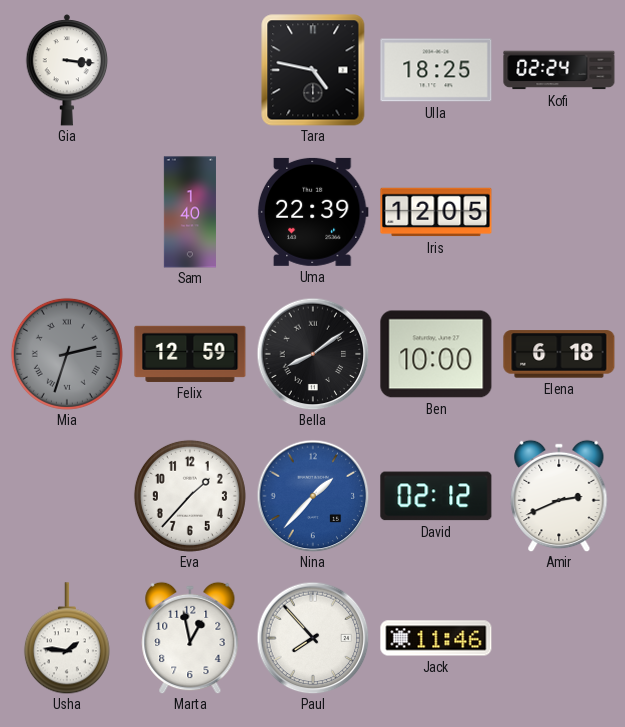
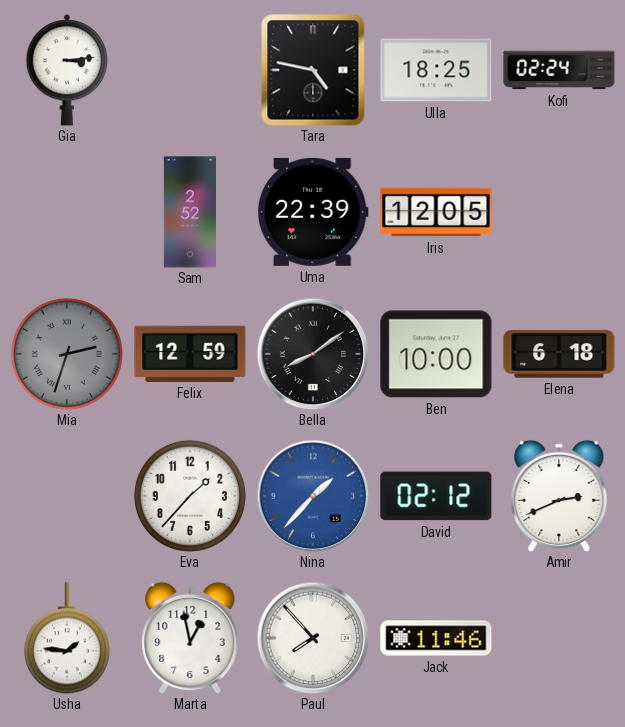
Gia: 3:16 -> 3:14
Sam: 1:40 -> 2:52
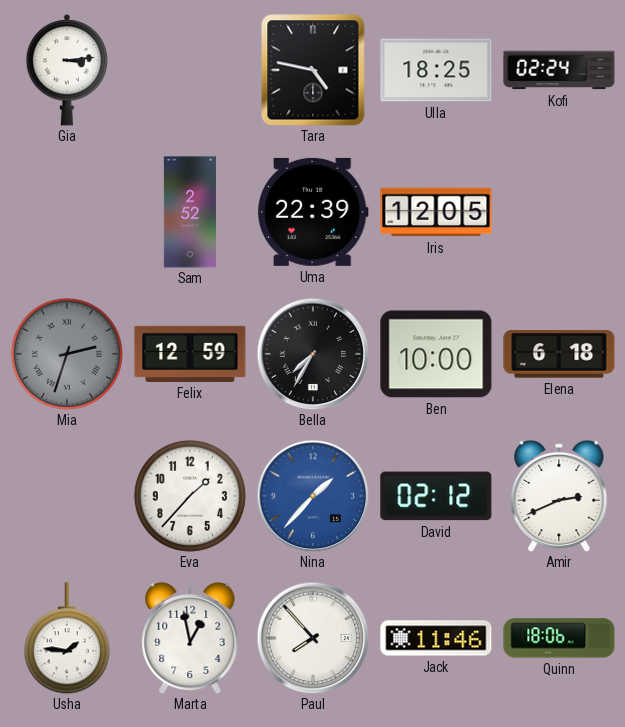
Bella: 8:09 -> 7:35
Quinn: none -> 18:06
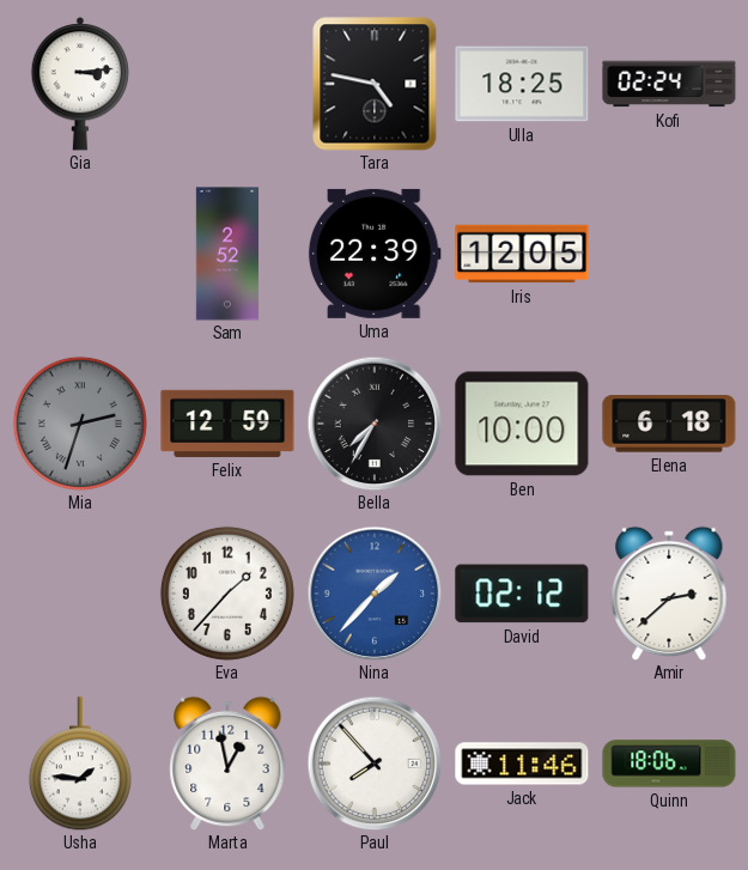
Amir: 2:41 -> 2:38
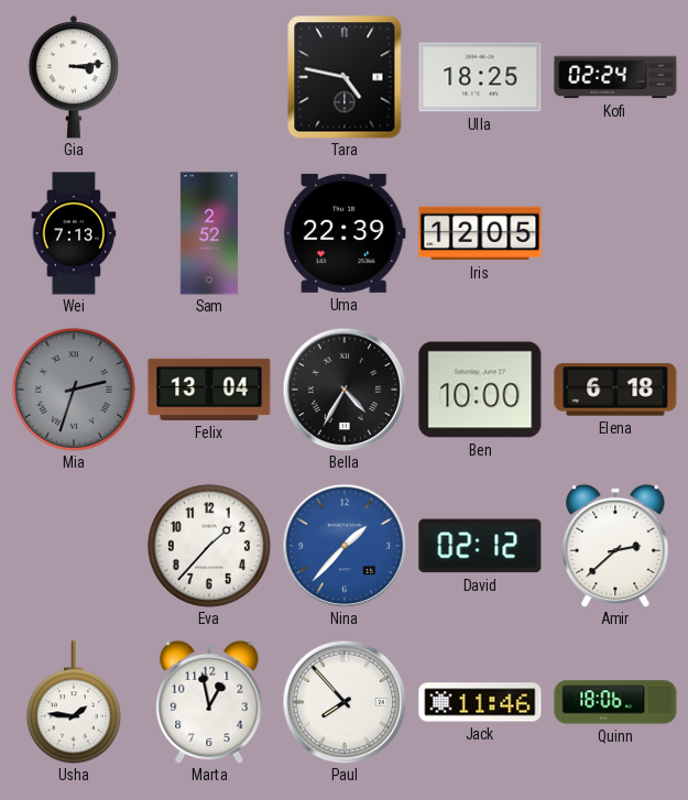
Wei: none -> 7:13
Felix: 12:59 -> 13:04
Bella: 7:35 -> 4:35
